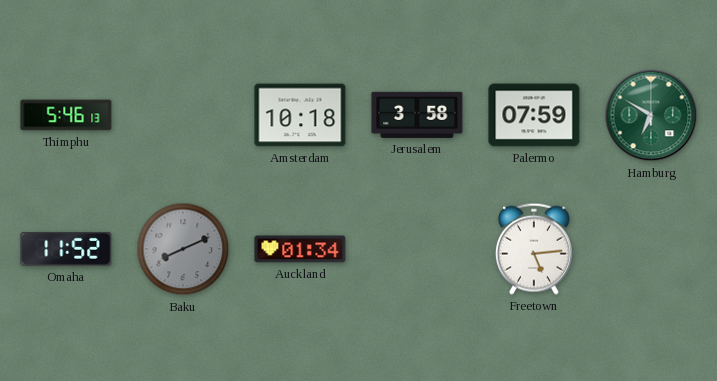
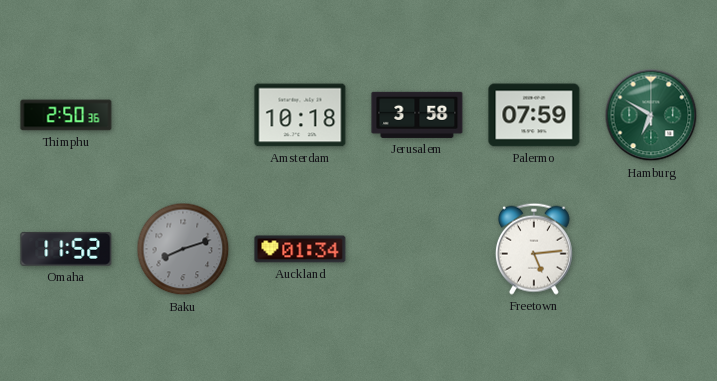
Thimphu: 5:46 -> 2:50
Baku: 8:11 -> 8:12
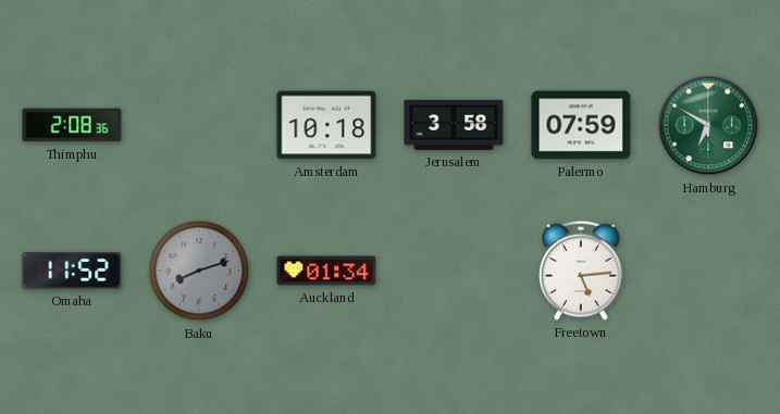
Thimphu: 2:50 -> 2:08
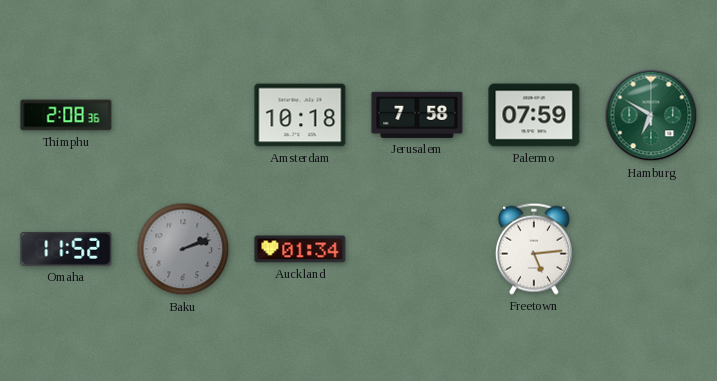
Jerusalem: 3:58 -> 7:58
Baku: 8:12 -> 2:12
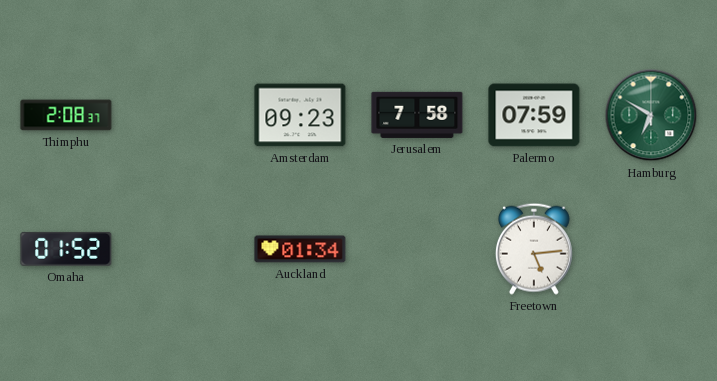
Thimphu: 2:08:36 -> 2:08:37
Amsterdam: 10:18 -> 09:23
Omaha: 11:52 -> 01:52
Baku: 2:12 -> none
